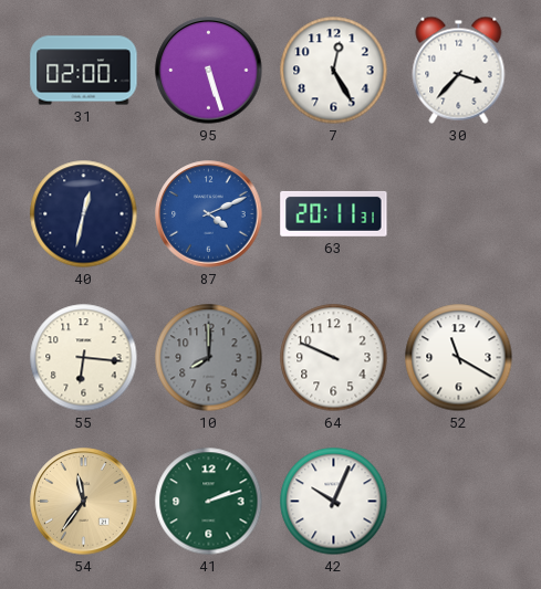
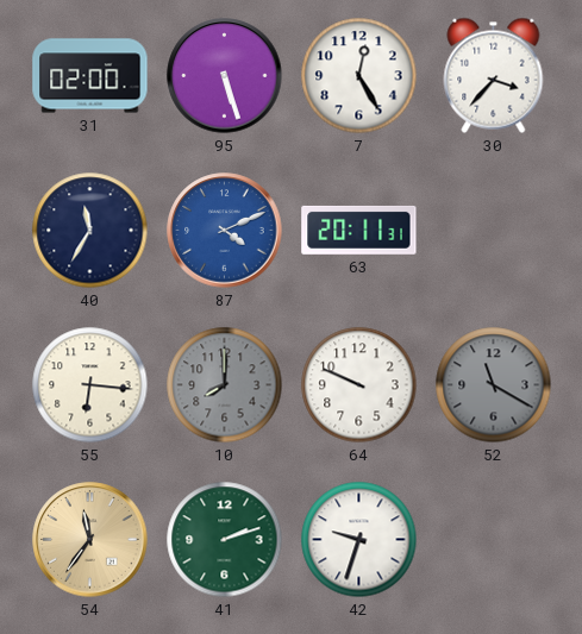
40: 12:32 -> 11:35
52 dial: white -> grey
42: 10:04 -> 9:33
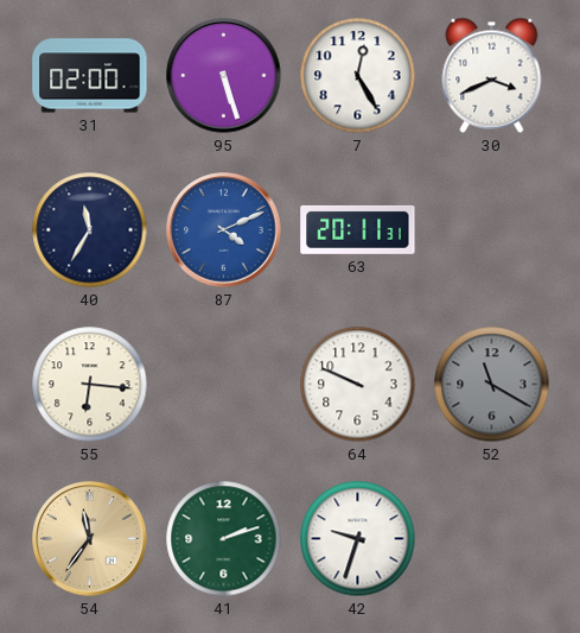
30: 3:37 -> 3:41
10: 8:00 -> none
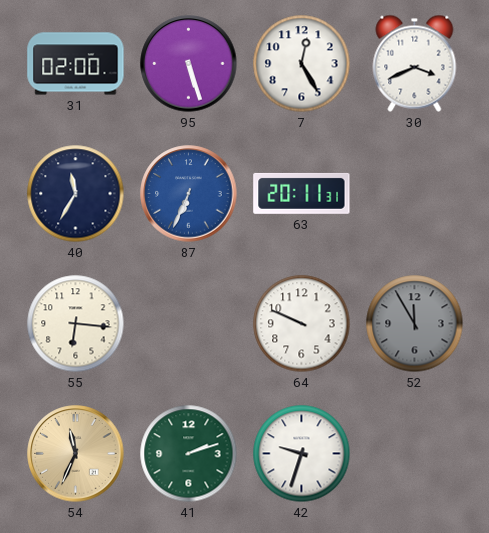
87: 4:11 -> 6:34
52: 11:20 -> 11:55
54: 11:36 -> 11:34
